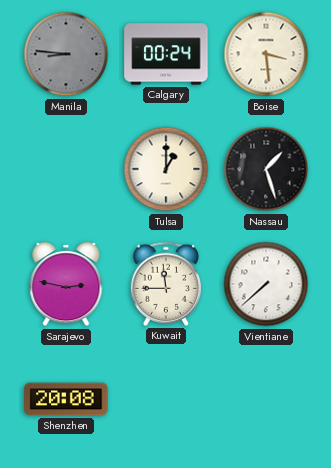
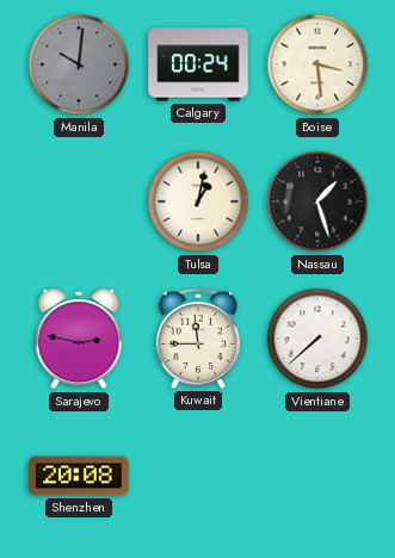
Manila: 8:46 -> 10:01
Tulsa: 1:00 -> 1:02
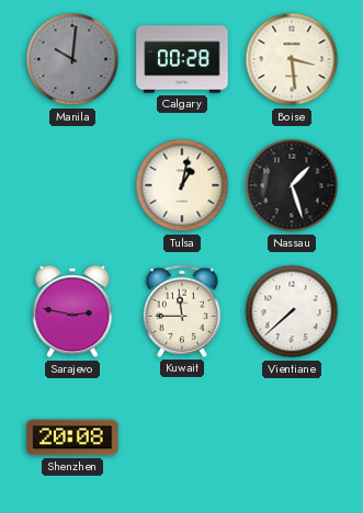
Calgary: 00:24 -> 00:28
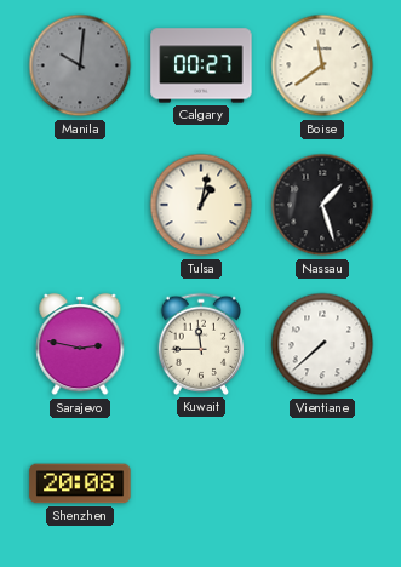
Calgary: 00:28 -> 00:27
Boise: 3:29 -> 11:39
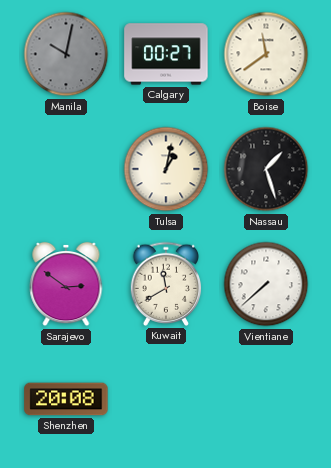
Manila: 10:01 -> 10:02
Sarajevo: 2:47 -> 2:51
Kuwait: 11:45 -> 11:40
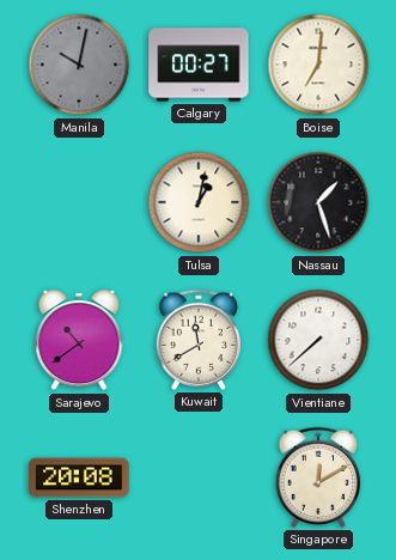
Boise: 11:39 -> 7:01
Sarajevo: 2:51 -> 10:39
Singapore: none -> 12:10
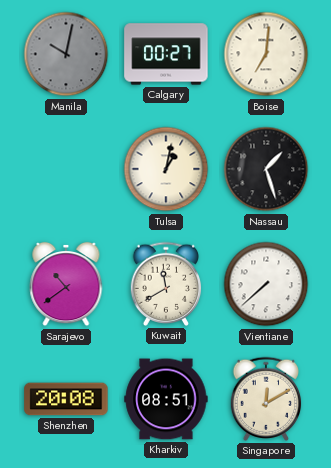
Kharkiv: none -> 08:51
